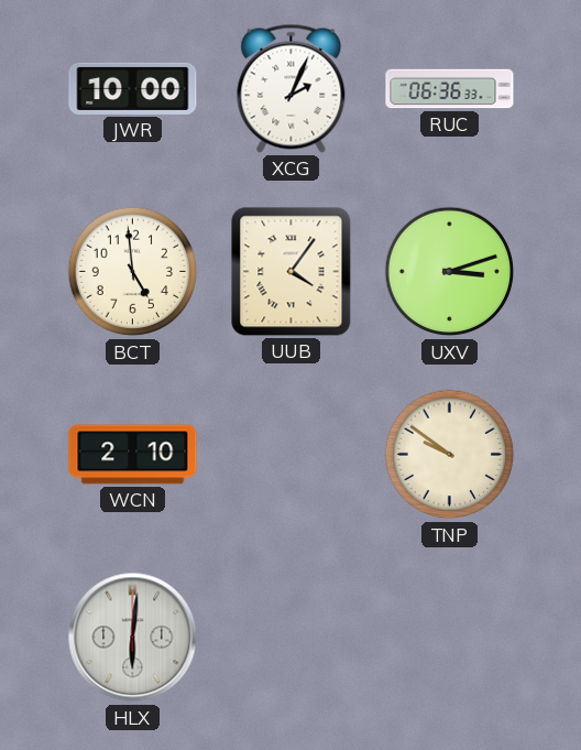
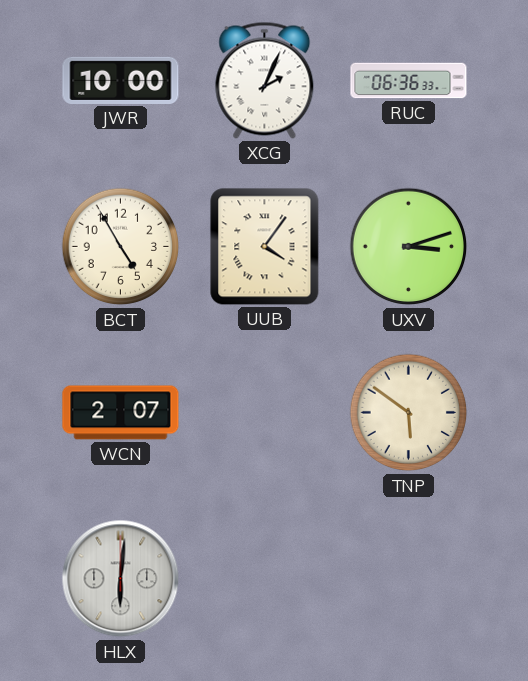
BCT: 4:59 -> 4:55
WCN: 2:10 -> 2:07
TNP: 9:51 -> 5:51
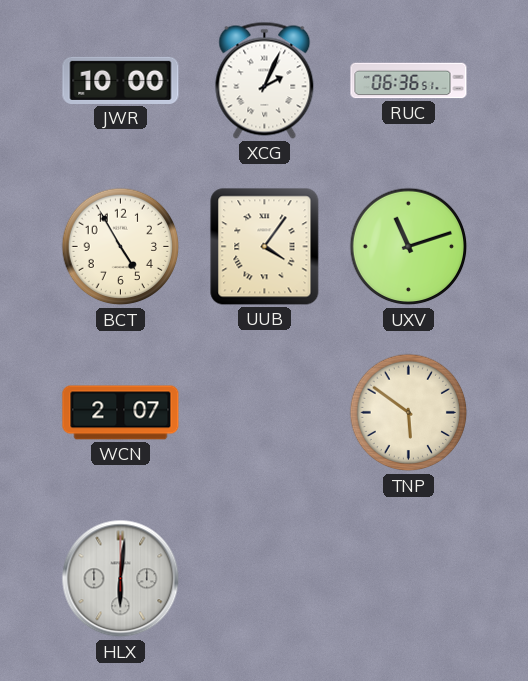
RUC: 06:36:33 -> 06:36:51
UXV: 3:12 -> 11:12
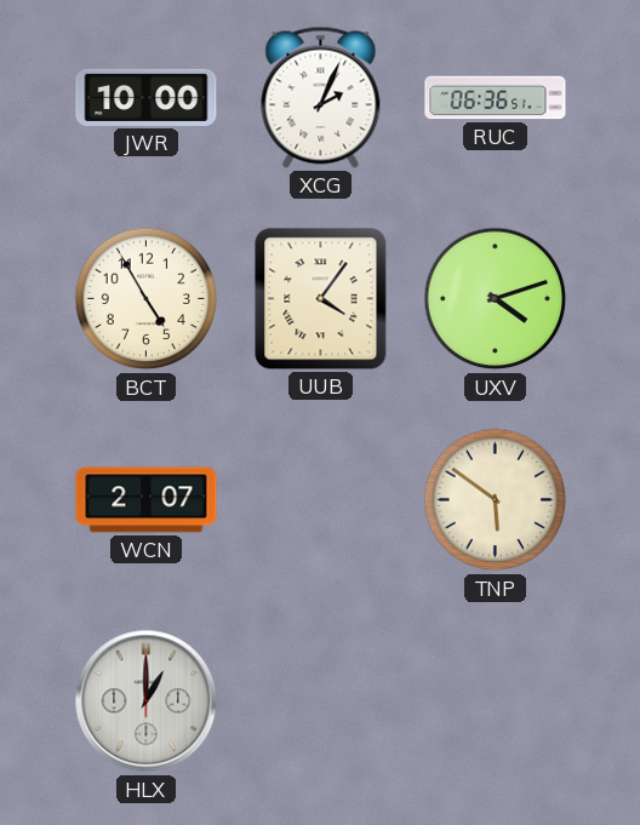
UXV: 11:12 -> 4:12
HLX: 6:01 -> 1:00
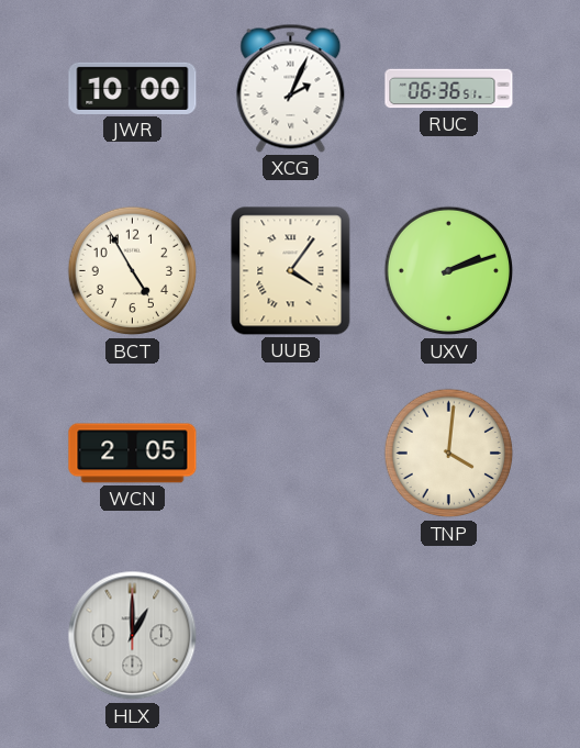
UXV: 4:12 -> 2:12
WCN: 2:07 -> 2:05
TNP: 5:51 -> 4:01
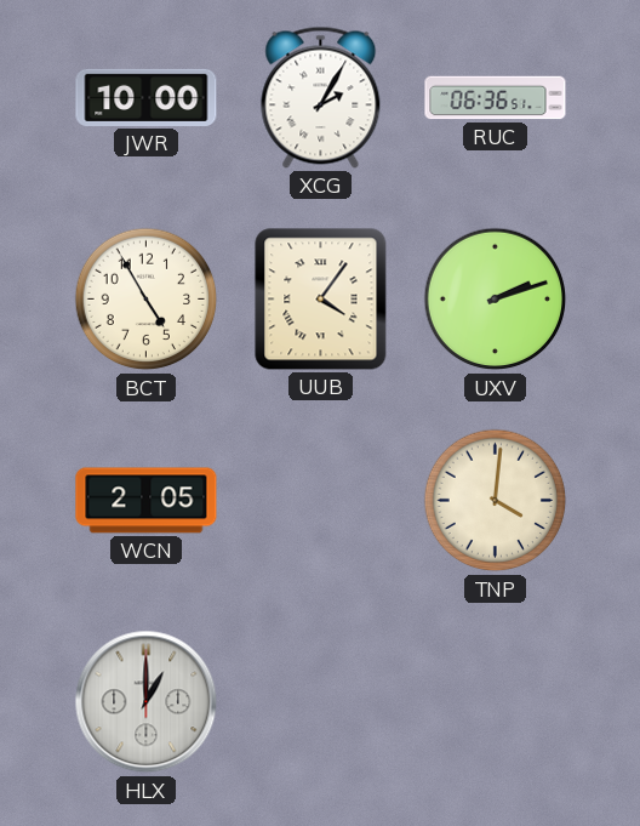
XCG: 2:04 -> 2:05
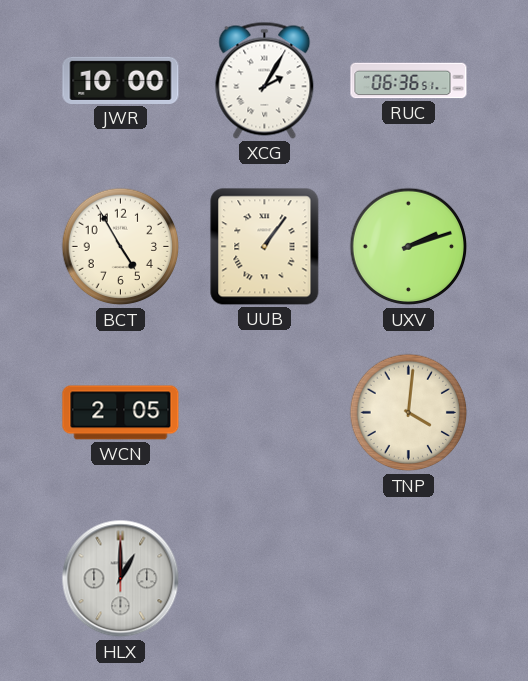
UUB: 4:06 -> 1:06
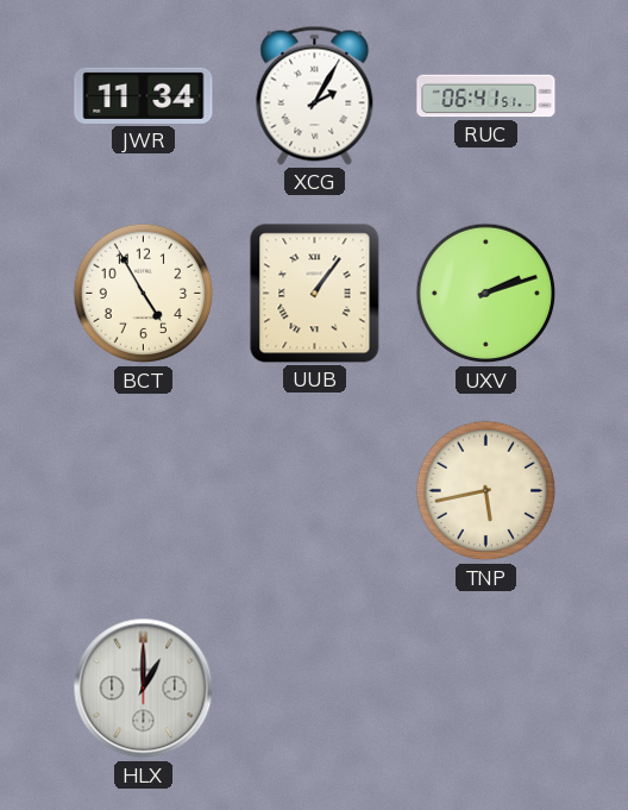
JWR: 10:00 -> 11:34
RUC: 06:36 -> 06:41
WCN: 2:05 -> none
TNP: 4:01 -> 5:43
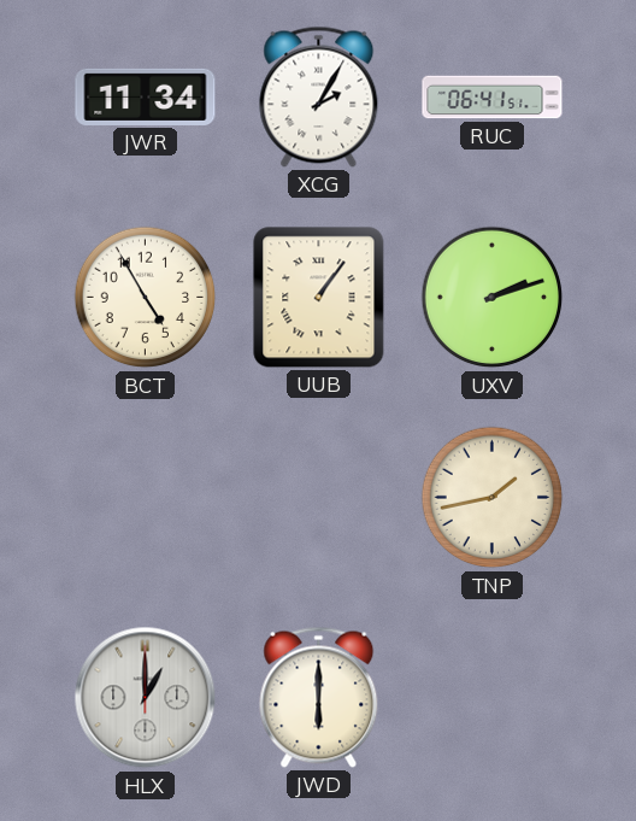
TNP: 5:43 -> 1:43
JWD: none -> 6:00
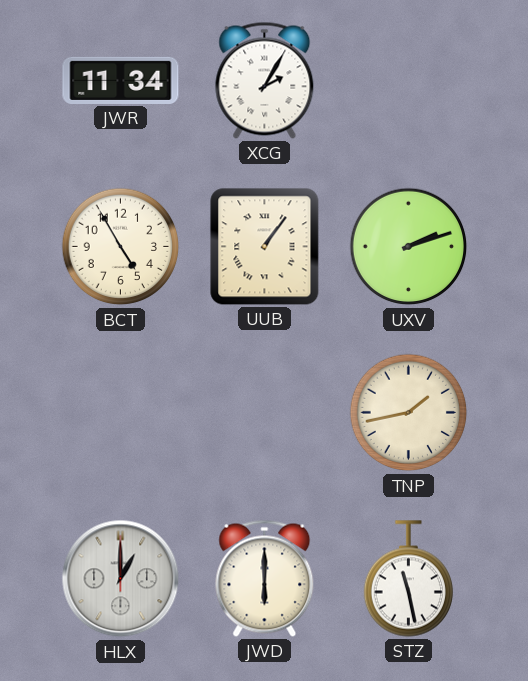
RUC: 06:41 -> none
STZ: none -> 11:28
